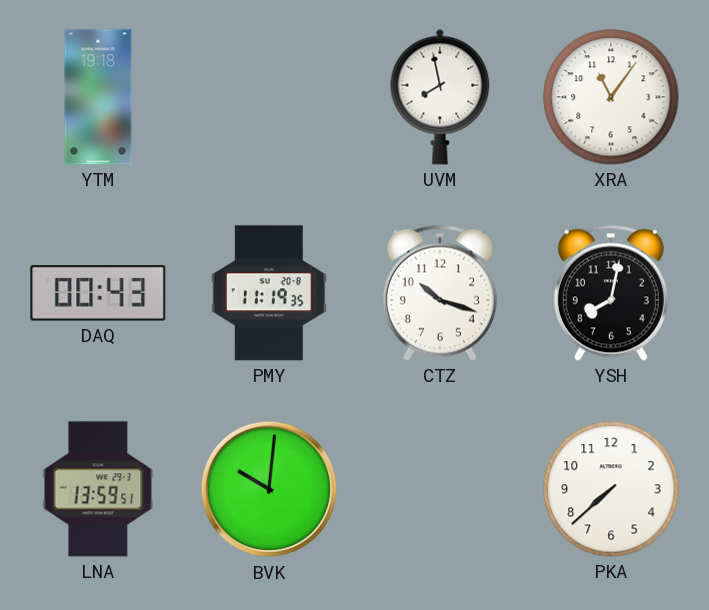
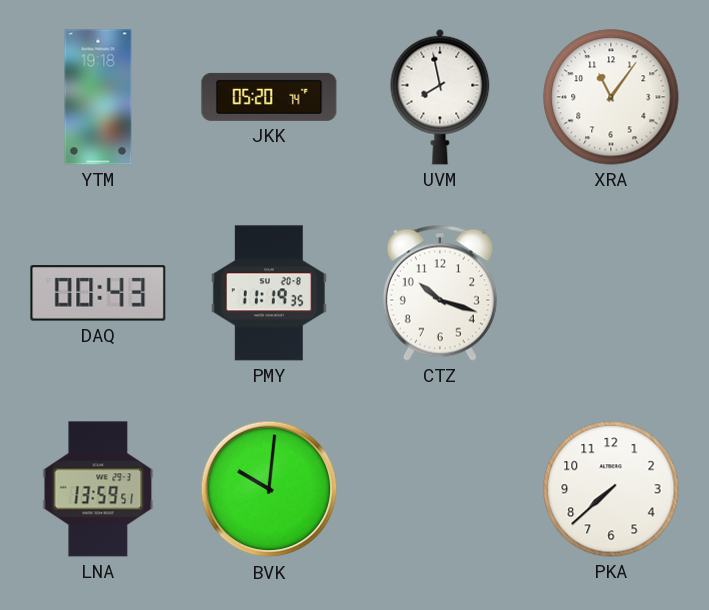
JKK: none -> 05:20
YSH: 8:02 -> none
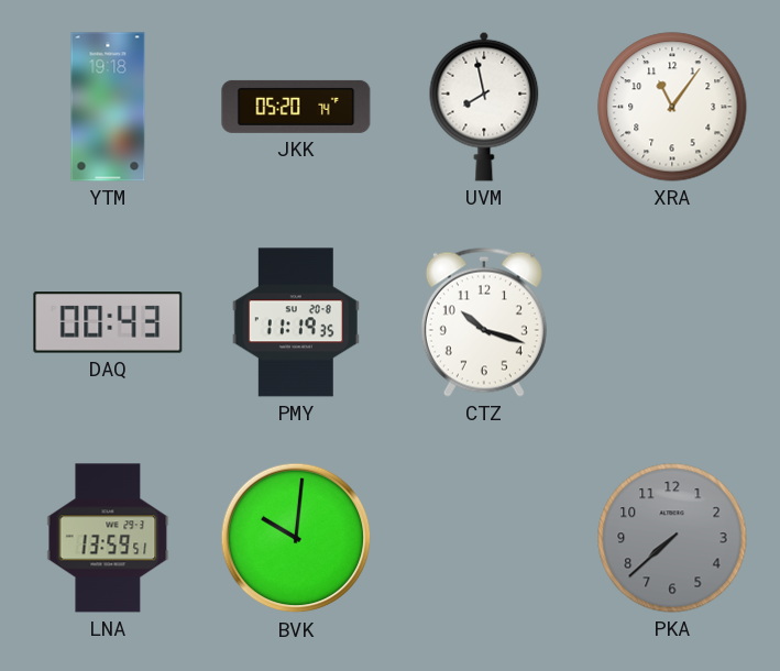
PKA dial: white -> grey
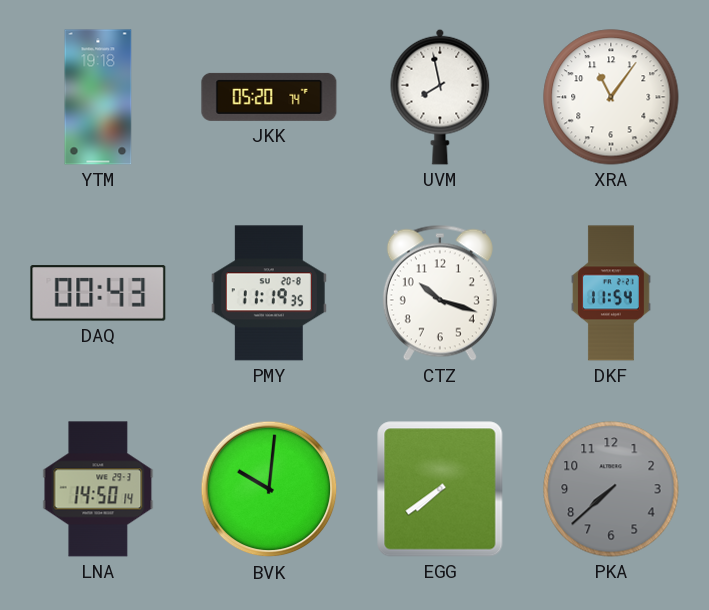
DKF: none -> 11:54
LNA: 13:59 -> 14:50
EGG: none -> 7:39
